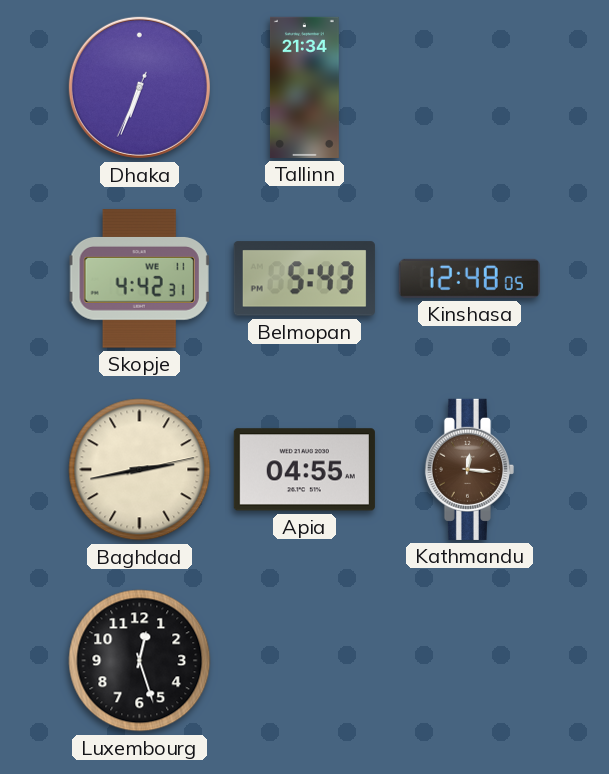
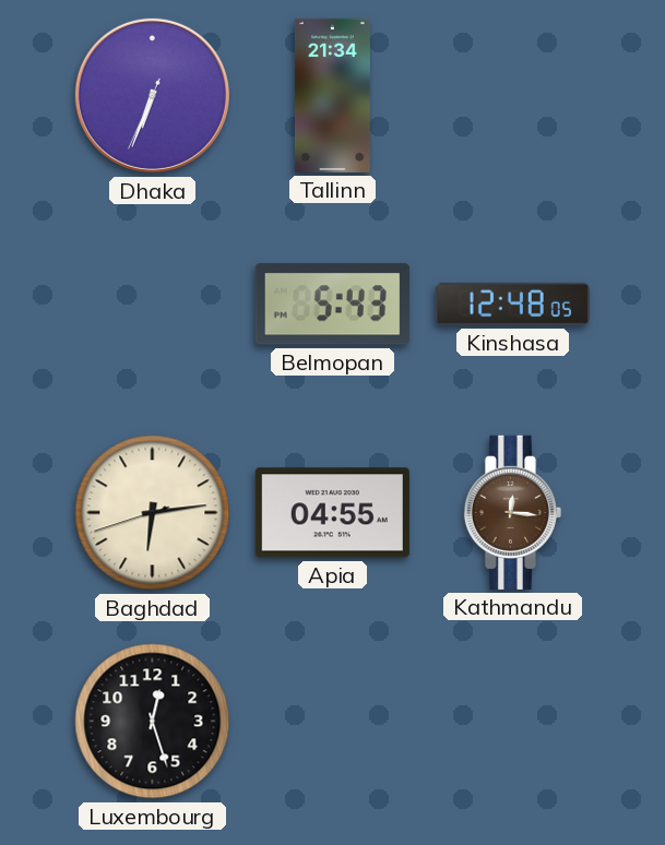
Skopje: 4:42 -> none
Baghdad: 2:43 -> 6:13
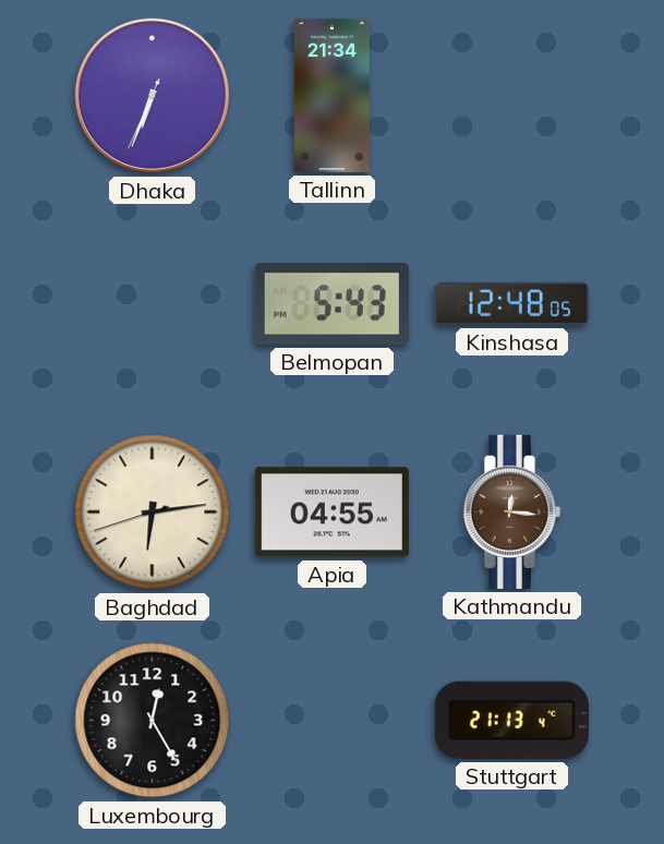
Luxembourg: 12:27 -> 12:25
Stuttgart: none -> 21:13
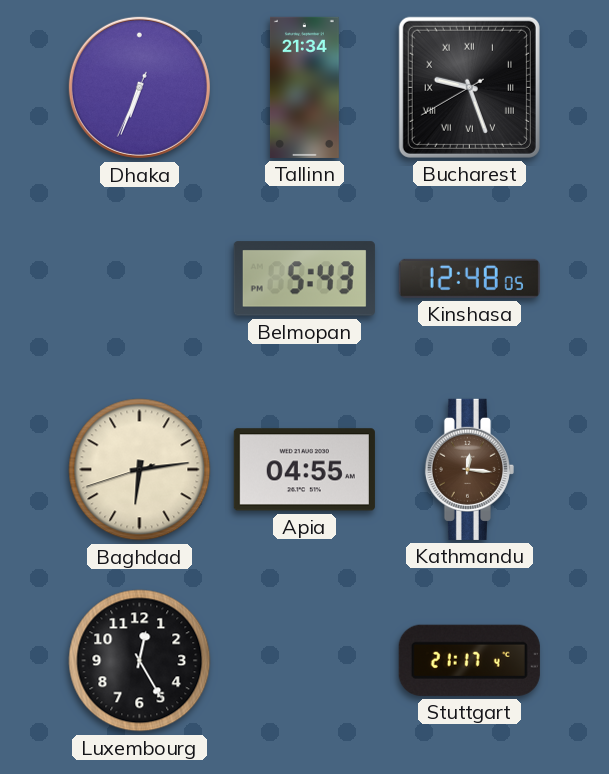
Bucharest: none -> 9:26
Stuttgart: 21:13 -> 21:17
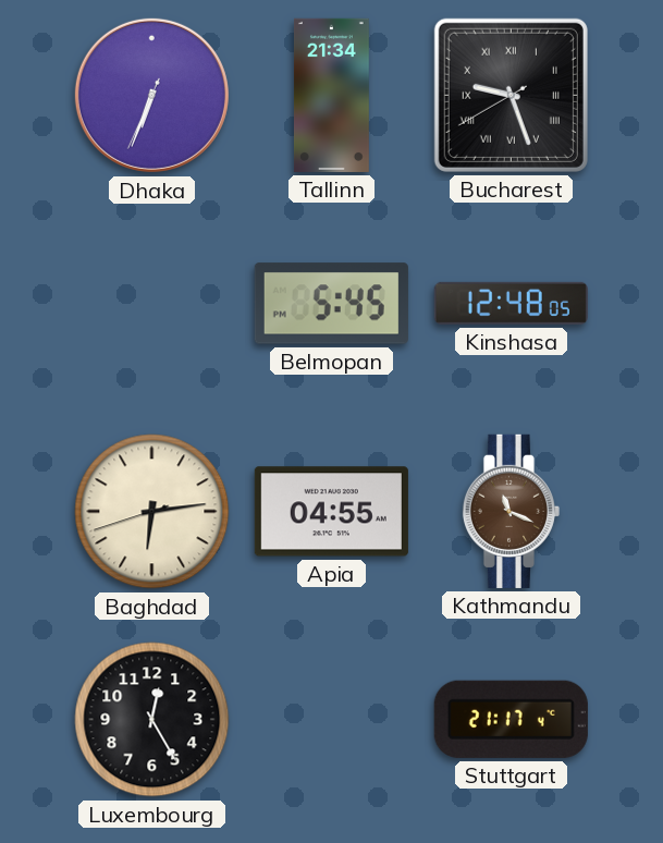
Belmopan: 5:43 -> 5:45
Kathmandu: 12:16 -> 11:19
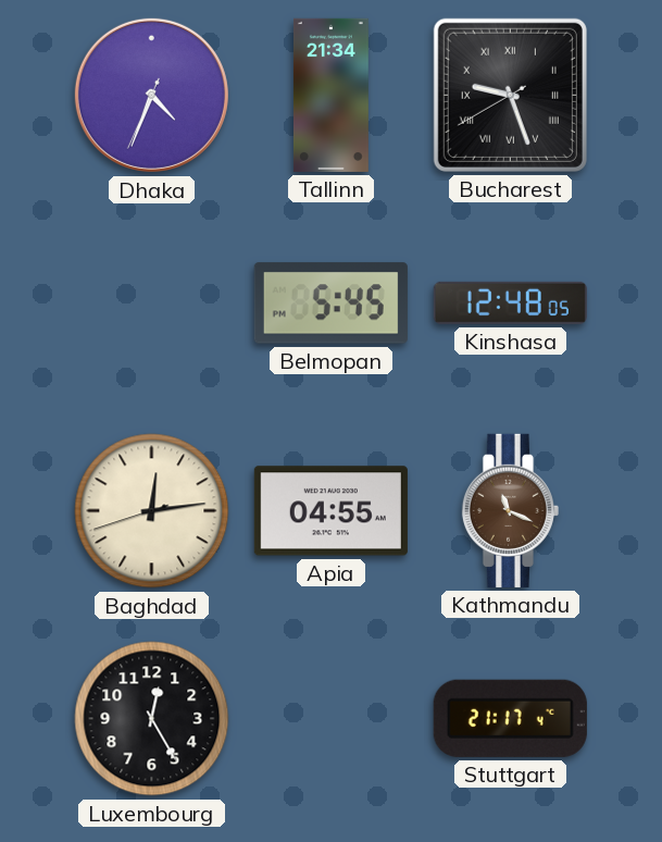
Dhaka: 6:33 -> 4:33
Baghdad: 6:13 -> 12:13
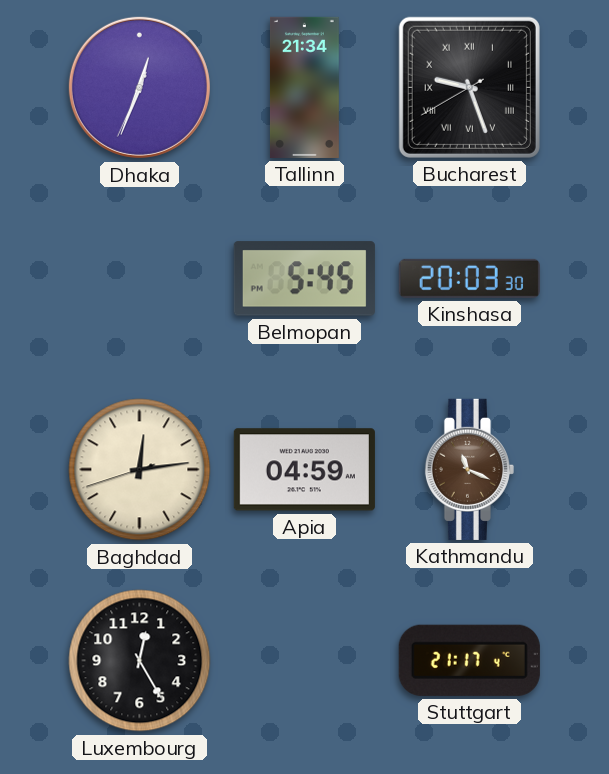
Dhaka: 4:33 -> 12:33
Kinshasa: 12:48 -> 20:03
Apia: 04:55 -> 04:59
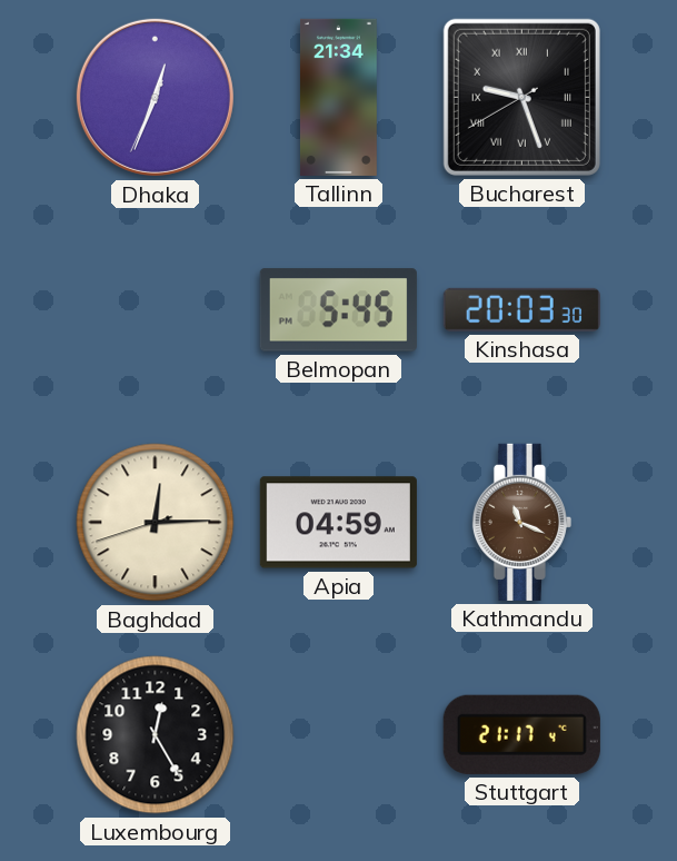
Baghdad: 12:13 -> 12:14
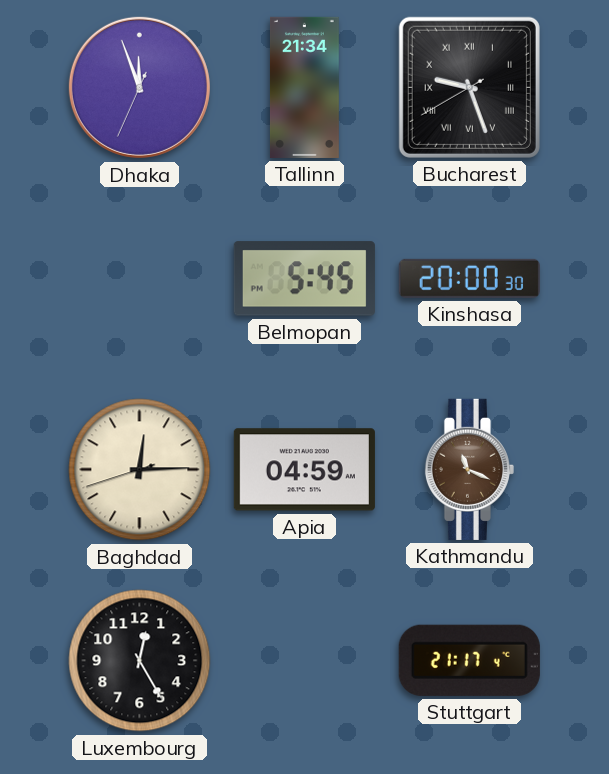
Dhaka: 12:33 -> 11:56
Kinshasa: 20:03 -> 20:00
